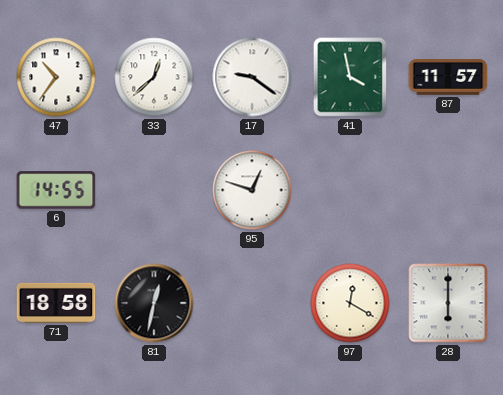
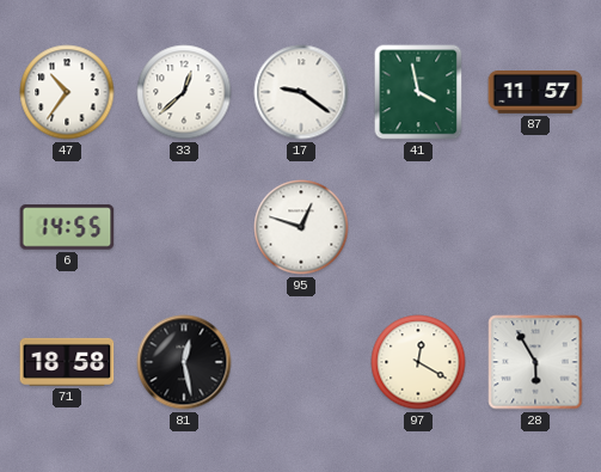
81: 12:32 -> 12:28
28: 6:00 -> 5:55
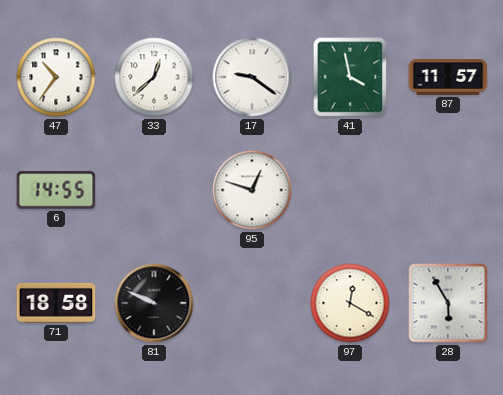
81: 12:28 -> 9:49
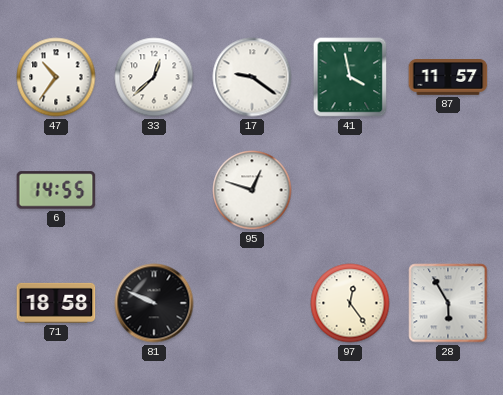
97: 12:20 -> 12:24
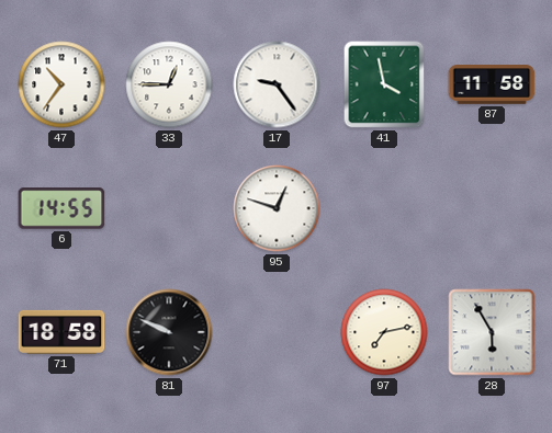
33: 12:38 -> 12:45
17: 9:21 -> 9:24
87: 11:57 -> 11:58
97: 12:24 -> 7:13
